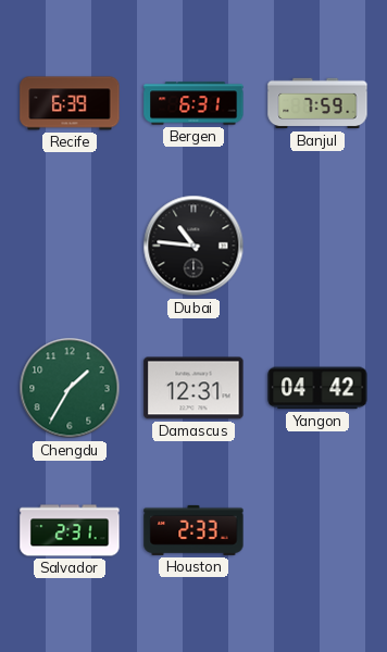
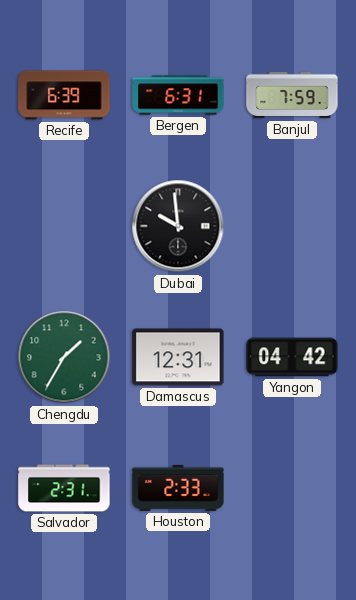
Dubai: 10:46 -> 9:59
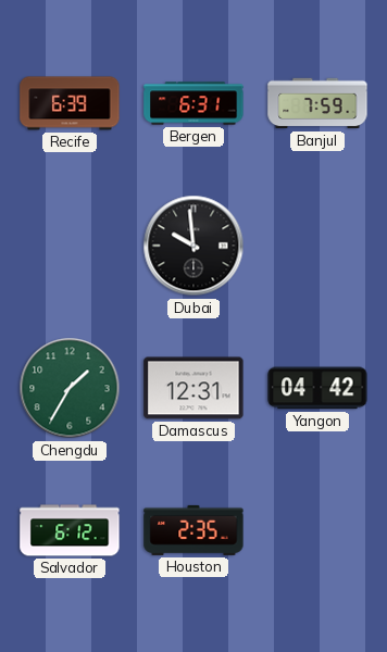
Salvador: 2:31 -> 6:12
Houston: 2:33 -> 2:35
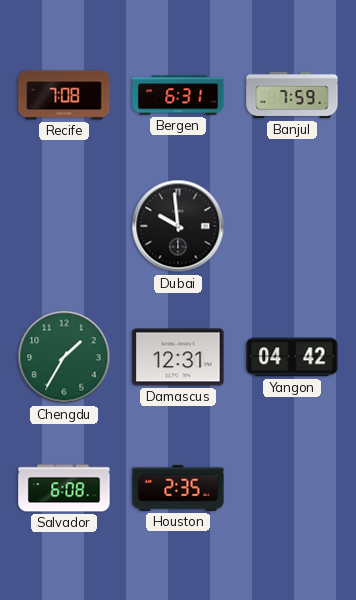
Recife: 6:39 -> 7:08
Salvador: 6:12 -> 6:08
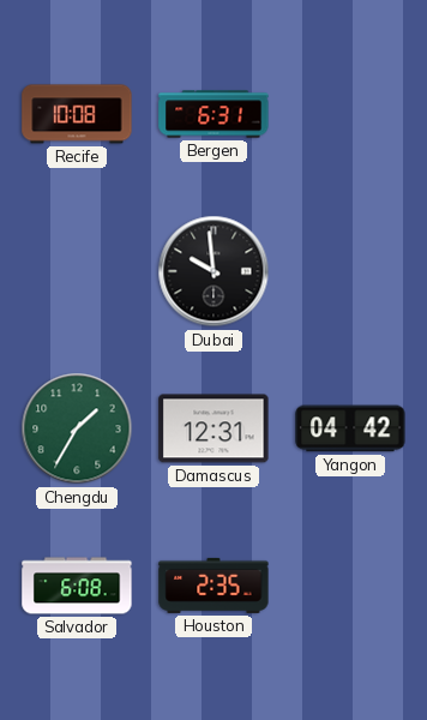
Recife: 7:08 -> 10:08
Banjul: 7:59 -> none
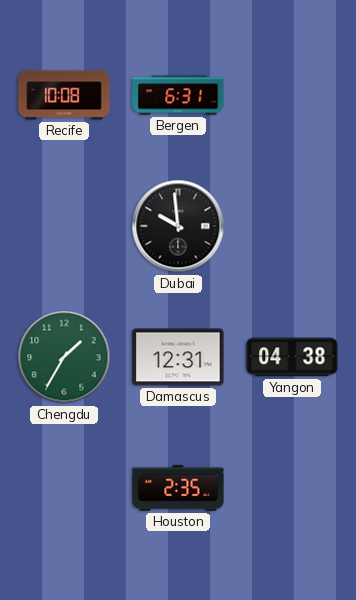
Yangon: 04:42 -> 04:38
Salvador: 6:08 -> none
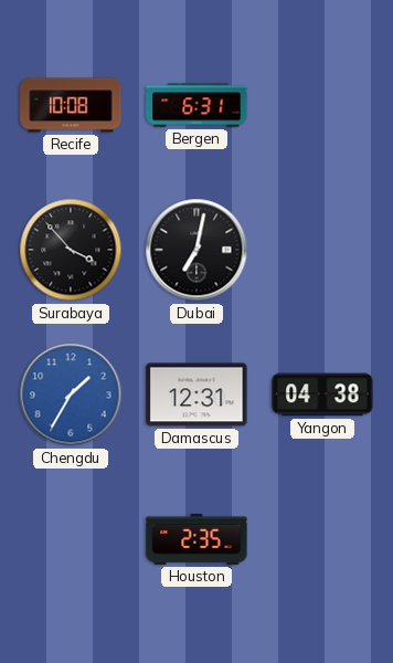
Surabaya: none -> 3:53
Dubai: 9:59 -> 7:02
Chengdu dial: green -> blue
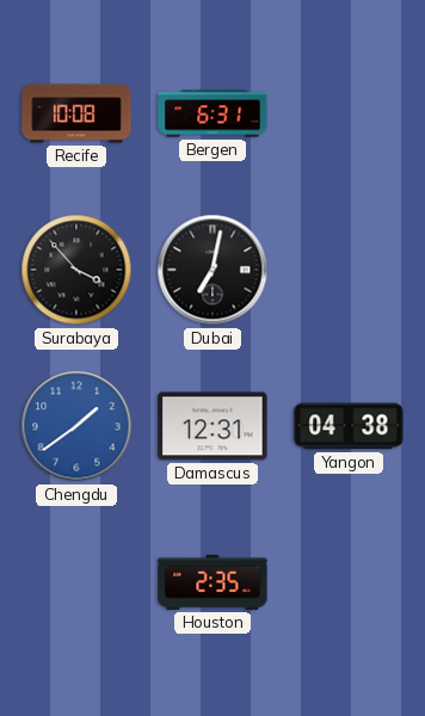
Chengdu: 1:35 -> 1:39
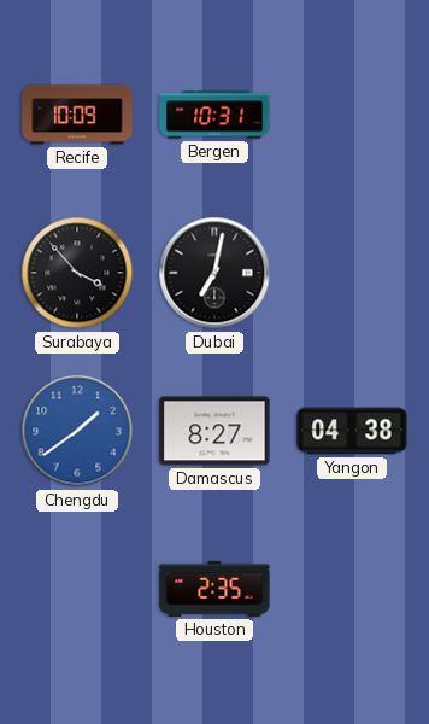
Recife: 10:08 -> 10:09
Bergen: 6:31 -> 10:31
Damascus: 12:31 -> 8:27
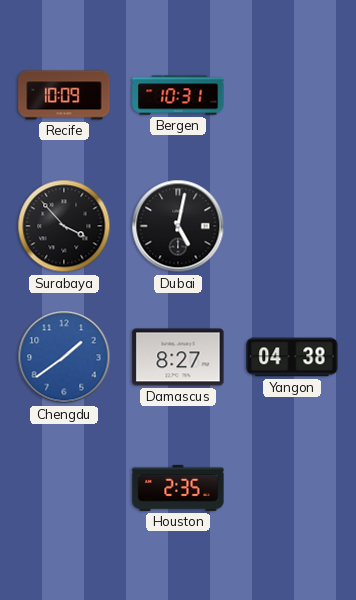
Dubai: 7:02 -> 5:02
